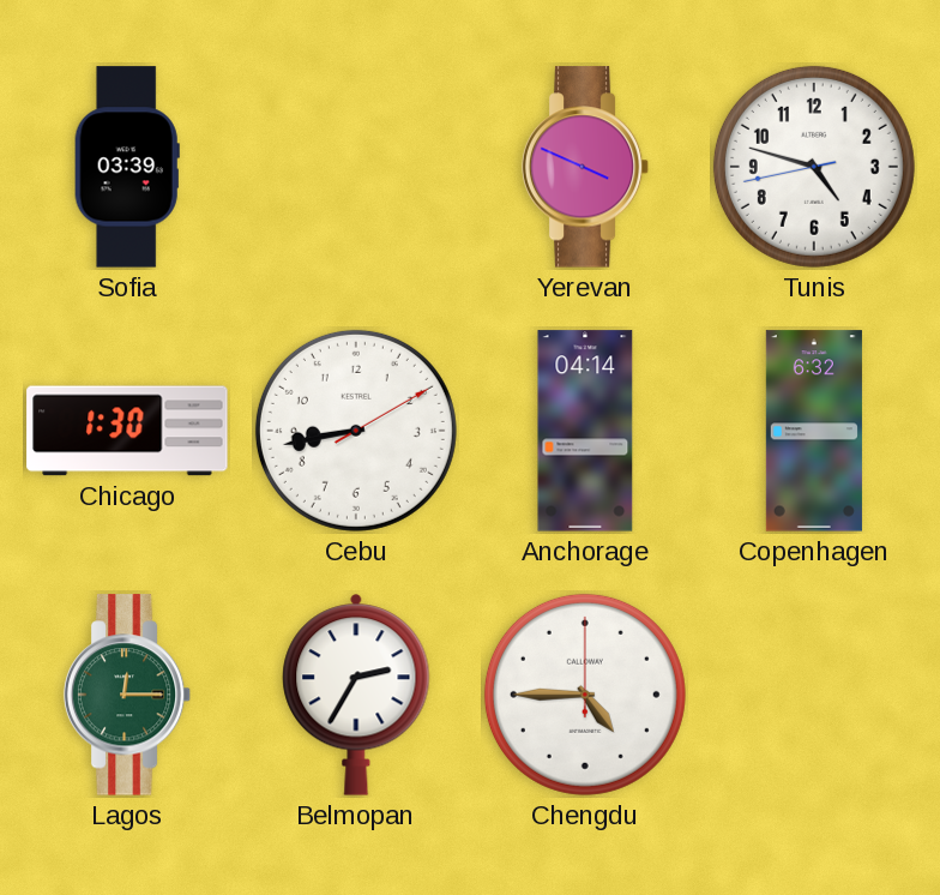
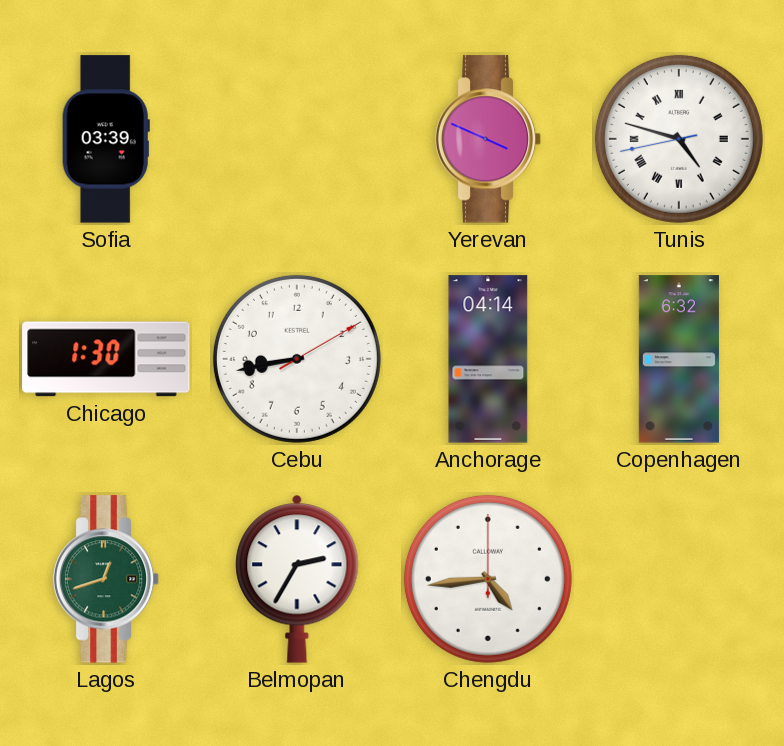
Tunis numerals: Arabic -> Roman
Lagos: 12:15 -> 12:42
Chengdu: 4:45 -> 4:44
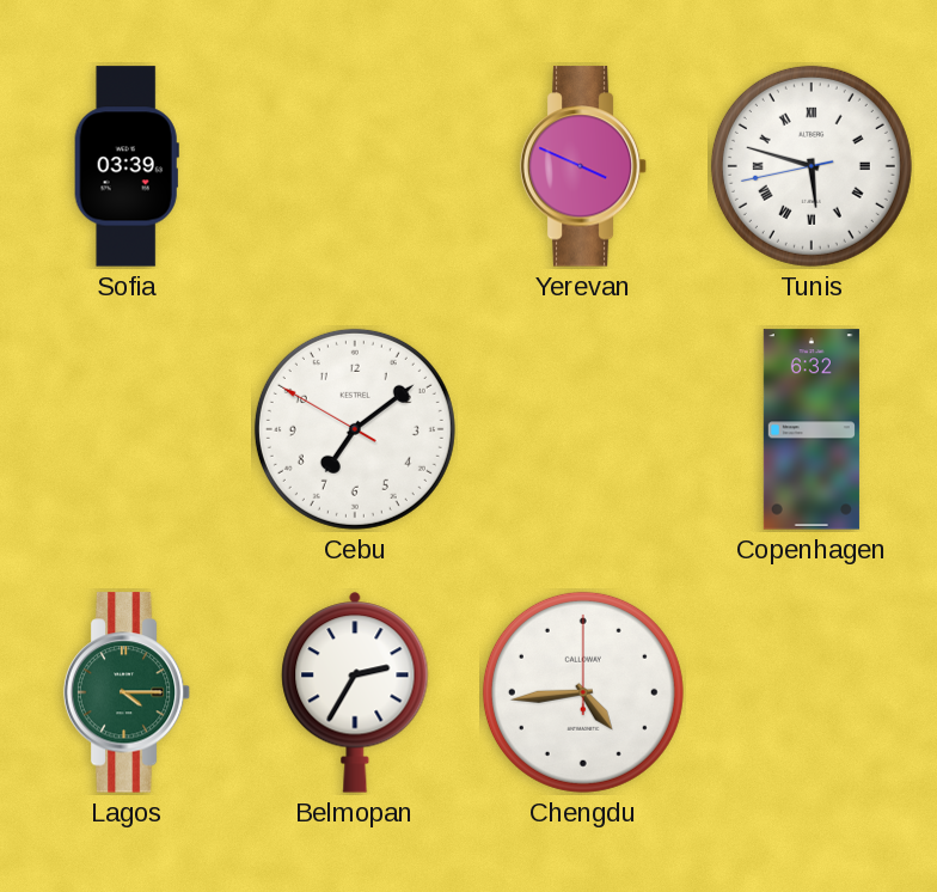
Tunis: 4:47 -> 5:47
Chicago: 1:30 -> none
Cebu: 8:43 -> 7:08
Anchorage: 04:14 -> none
Lagos: 12:42 -> 4:15
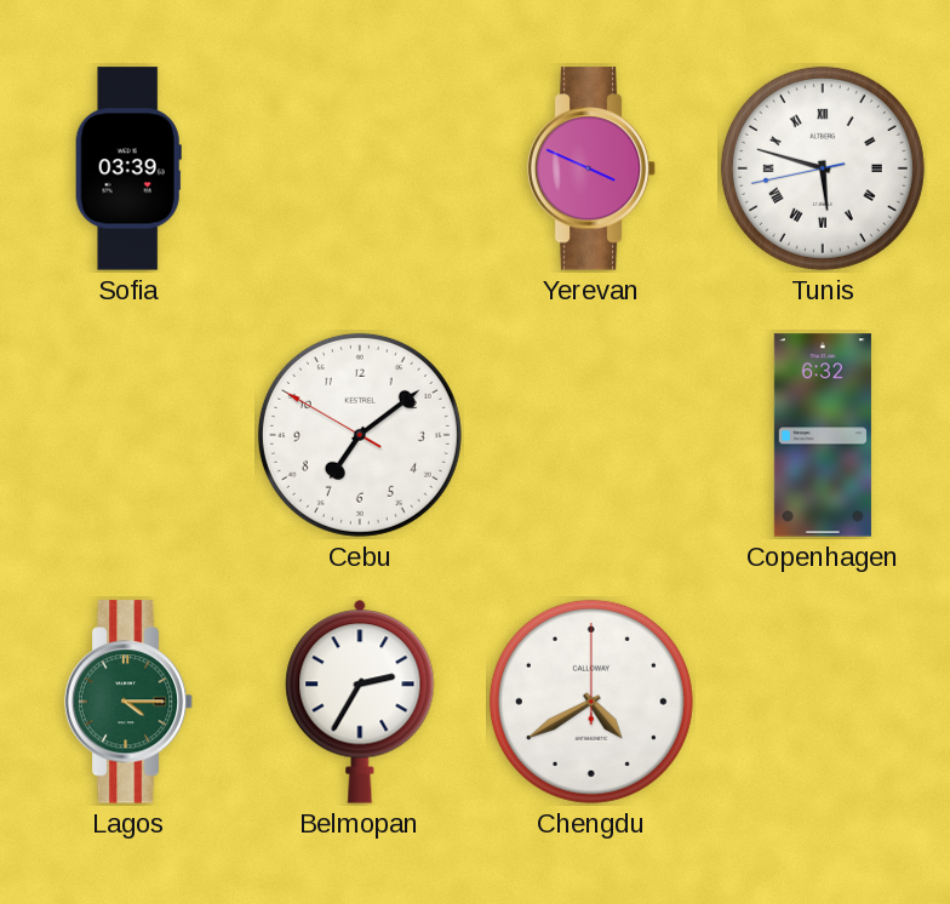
Chengdu: 4:44 -> 4:40
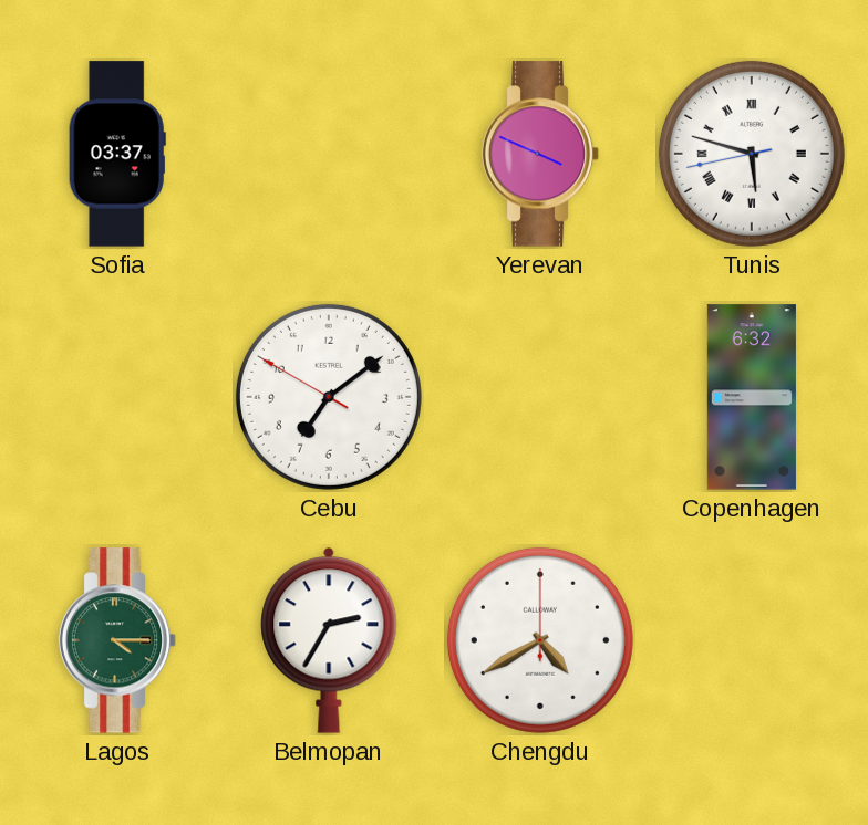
Sofia: 03:39 -> 03:37
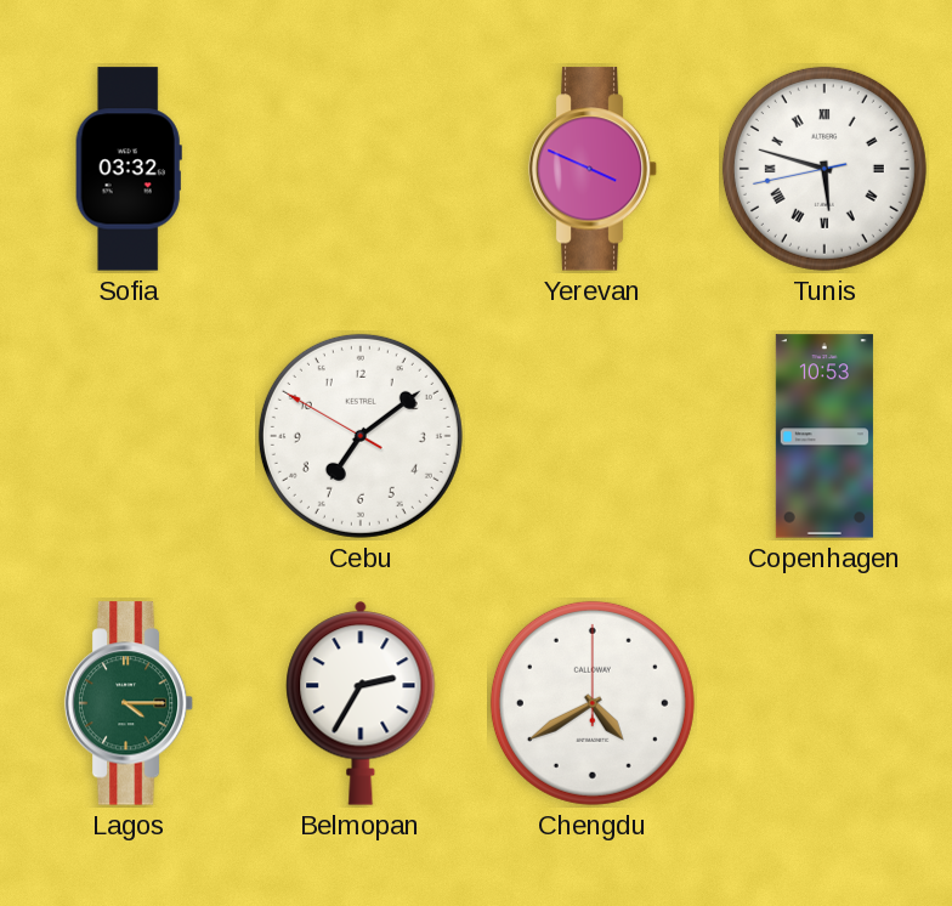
Sofia: 03:37 -> 03:32
Copenhagen: 6:32 -> 10:53
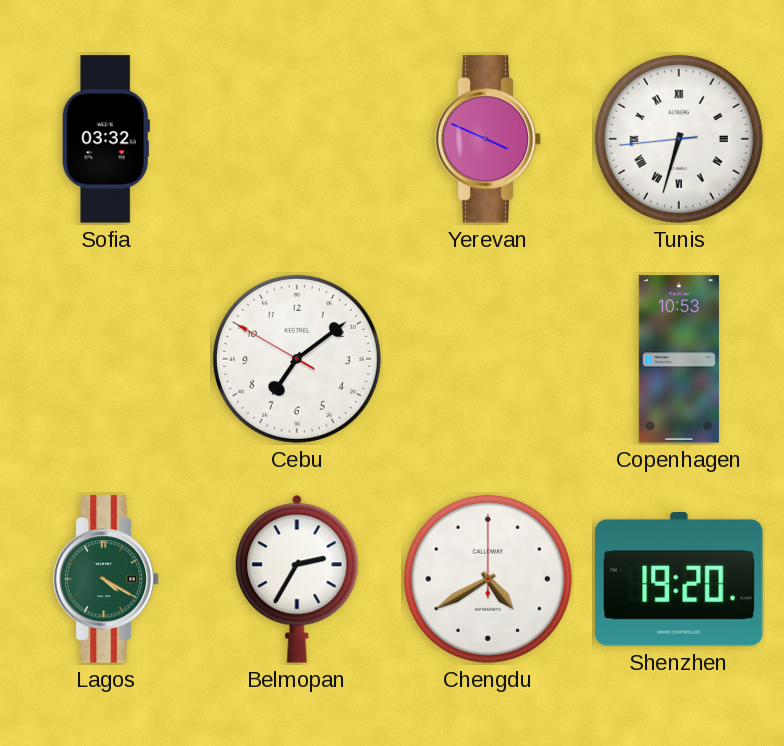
Tunis: 5:47 -> 6:32
Lagos: 4:15 -> 4:20
Shenzhen: none -> 19:20
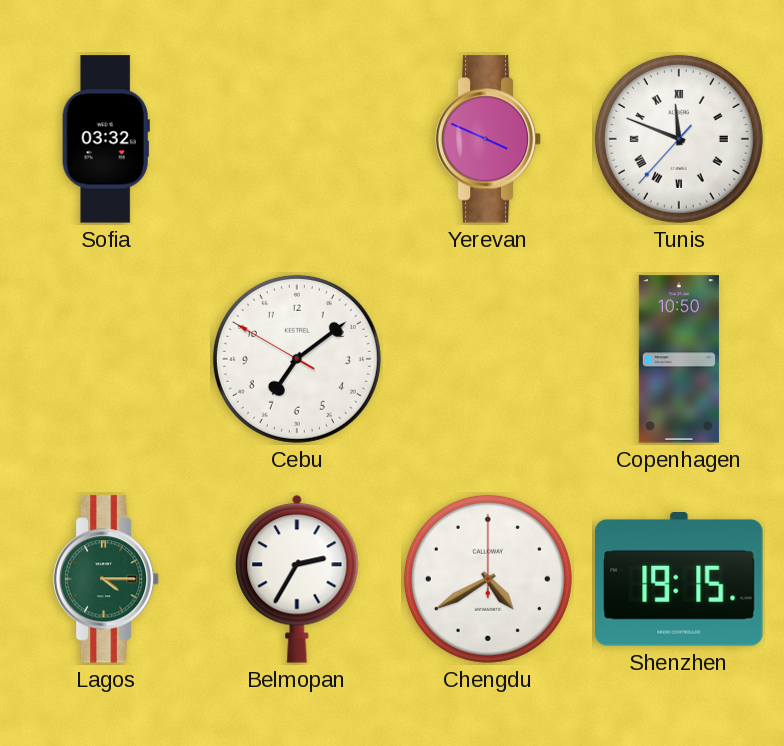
Tunis: 6:32 -> 11:48
Copenhagen: 10:53 -> 10:50
Lagos: 4:20 -> 4:15
Shenzhen: 19:20 -> 19:15
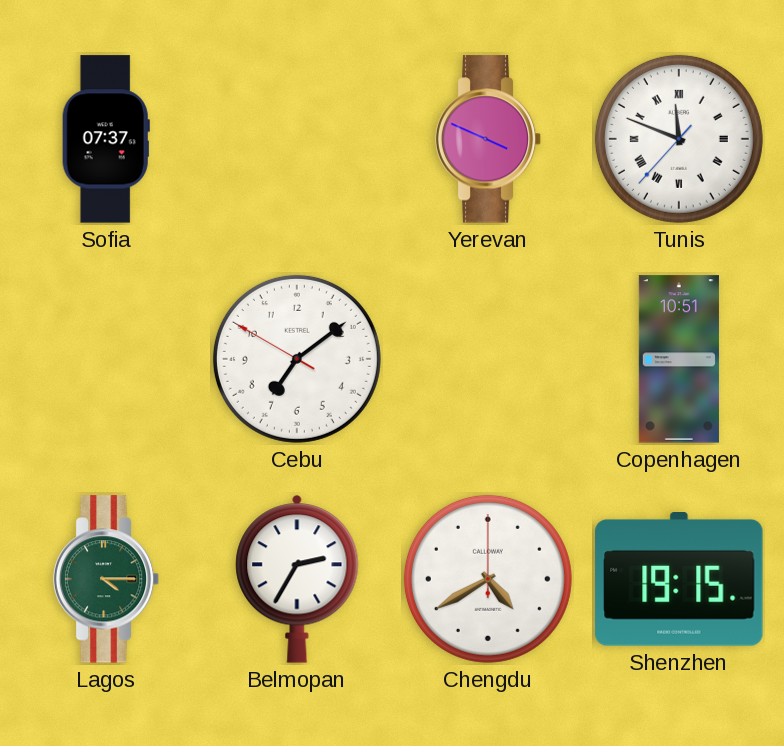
Sofia: 03:32 -> 07:37
Copenhagen: 10:50 -> 10:51
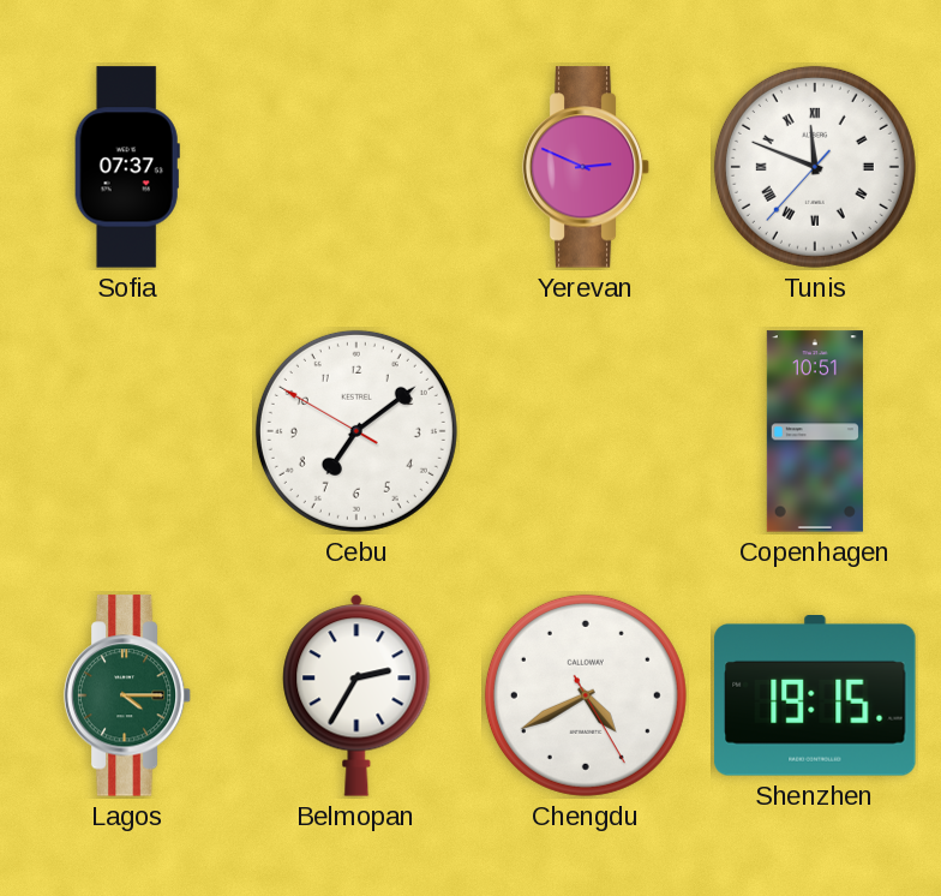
Yerevan: 3:49 -> 2:49
Chengdu: 4:40:00 -> 4:40:25
